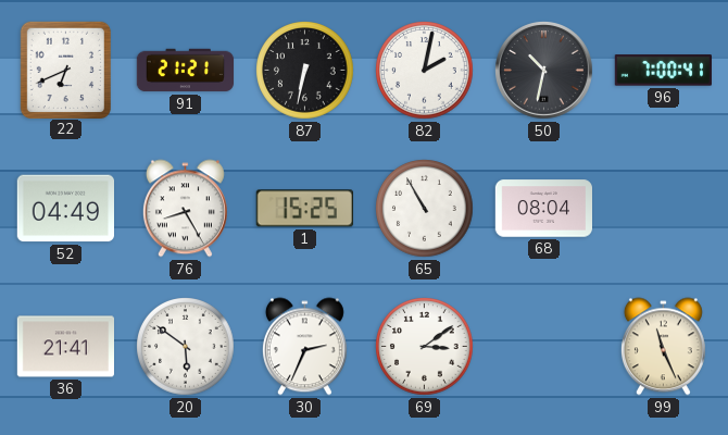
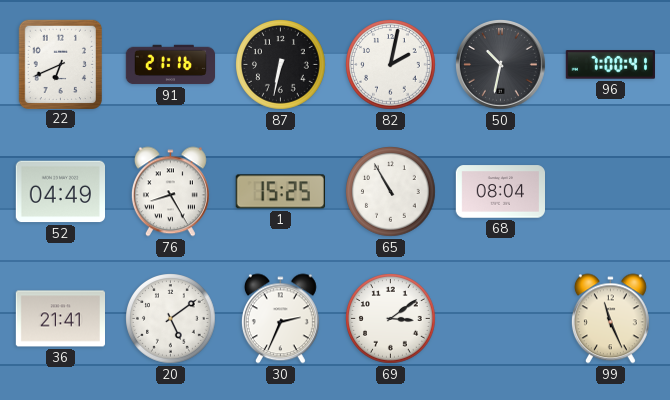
91: 21:21 -> 21:16
20: 5:51 -> 5:09
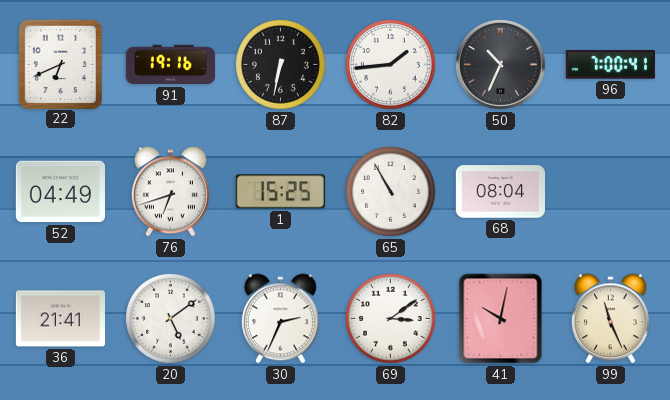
91: 21:16 -> 19:16
82: 2:02 -> 1:44
50: 10:32 -> 10:34
76: 8:25 -> 6:42
41: none -> 10:02
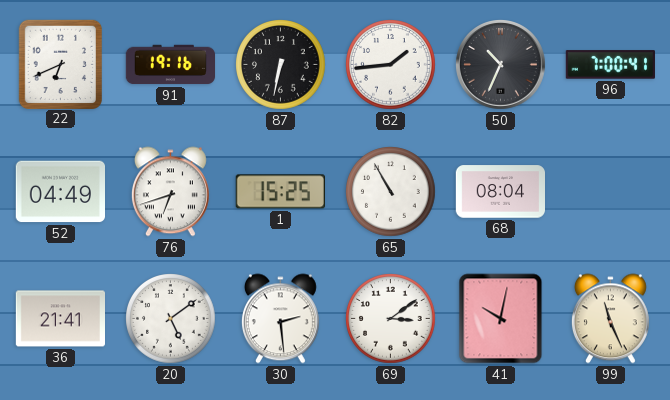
30: 2:34 -> 2:29
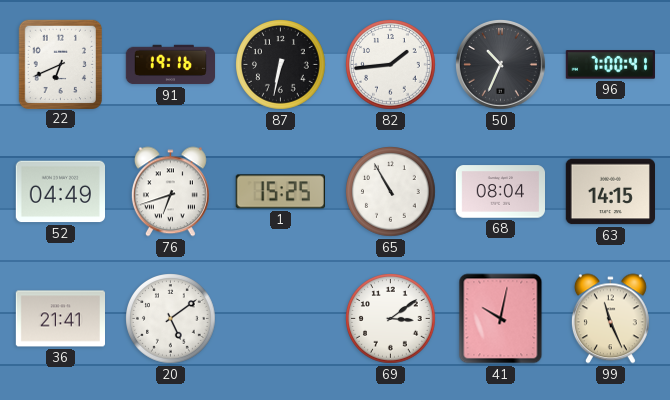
63: none -> 14:15
30: 2:29 -> none
